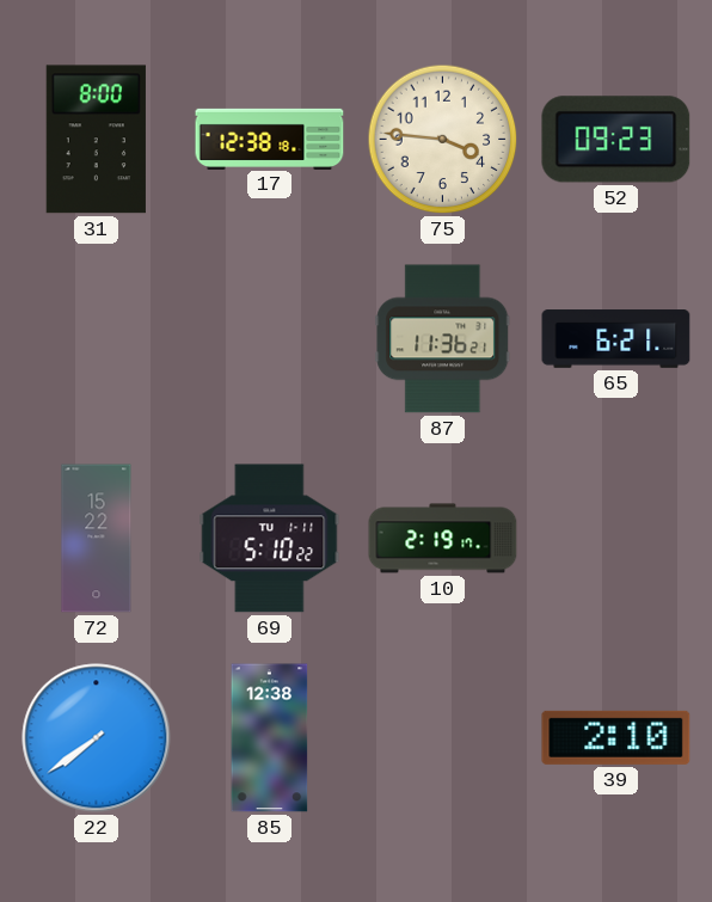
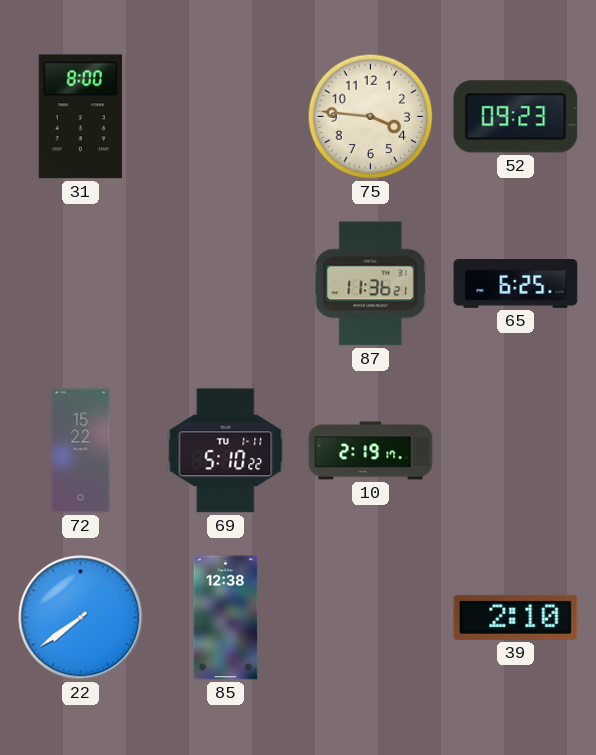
17: 12:38 -> none
65: 6:21 -> 6:25
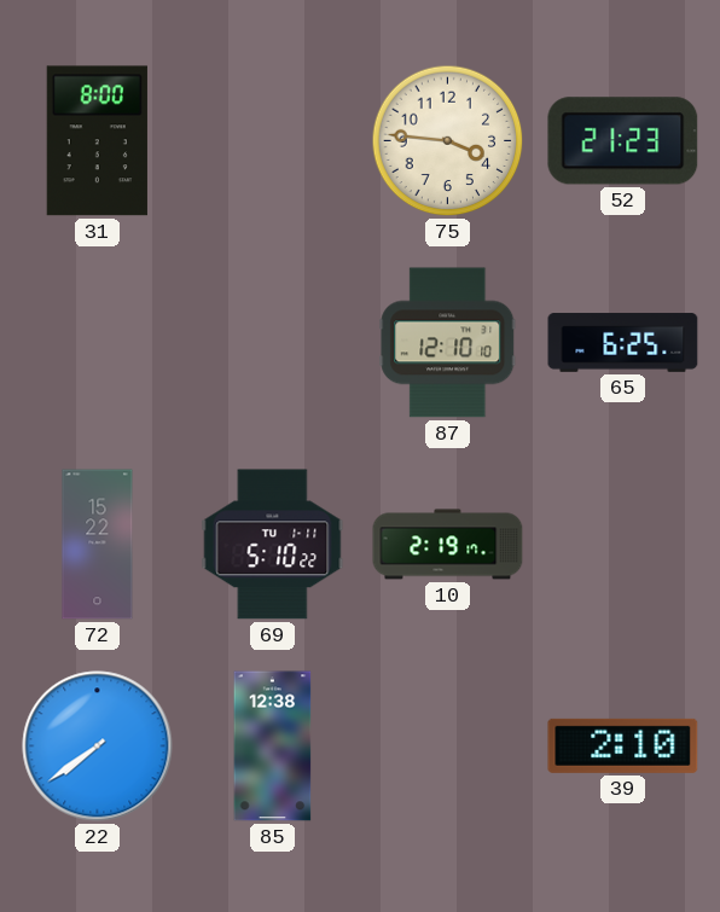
52: 09:23 -> 21:23
87: 11:36 -> 12:10
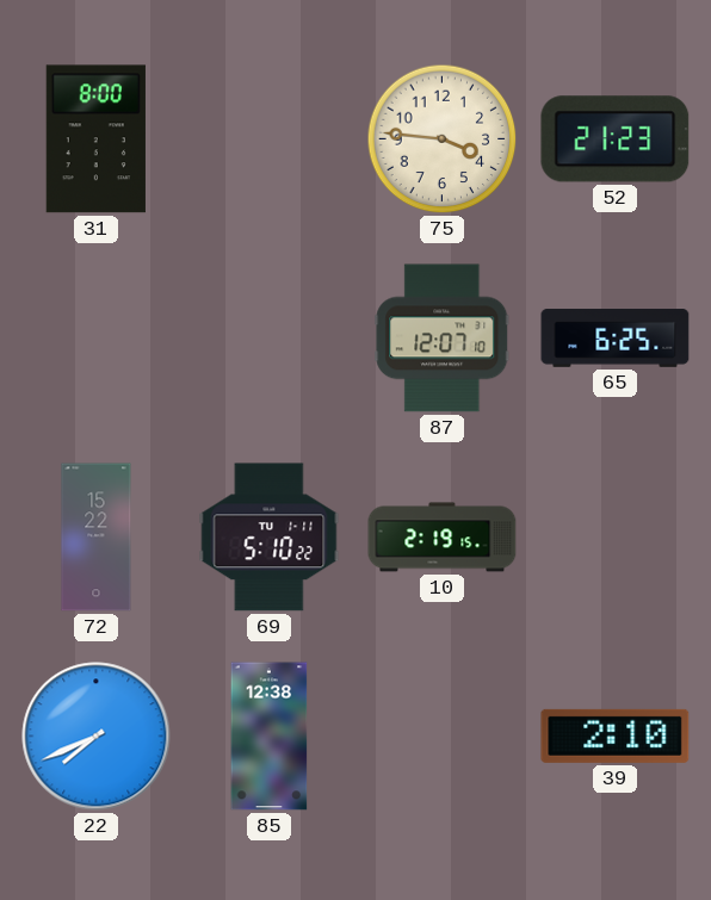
87: 12:10 -> 12:07
10: 2:19:17 -> 2:19:15
22: 7:39 -> 7:41
